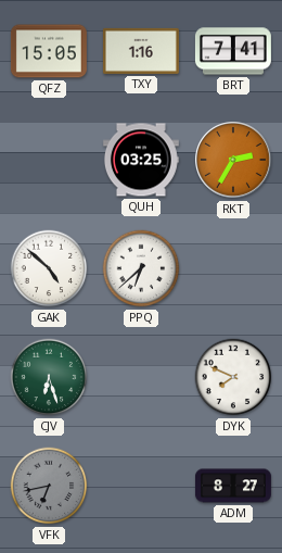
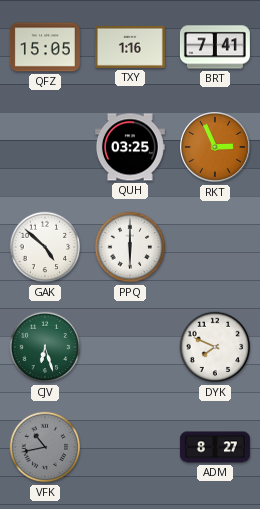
RKT: 2:35 -> 2:56
PPQ: 6:38 -> 6:00
VFK: 6:43 -> 10:43
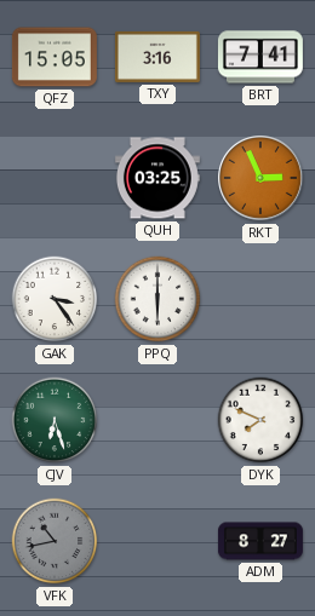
TXY: 1:16 -> 3:16
GAK: 4:52 -> 3:24
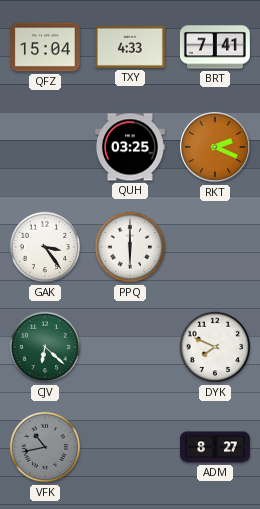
QFZ: 15:05 -> 15:04
TXY: 3:16 -> 4:33
RKT: 2:56 -> 2:19
CJV: 6:27 -> 6:22
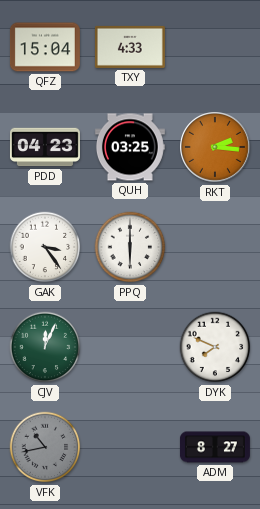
BRT: 7:41 -> none
PDD: none -> 04:23
RKT: 2:19 -> 2:16
CJV: 6:22 -> 12:04
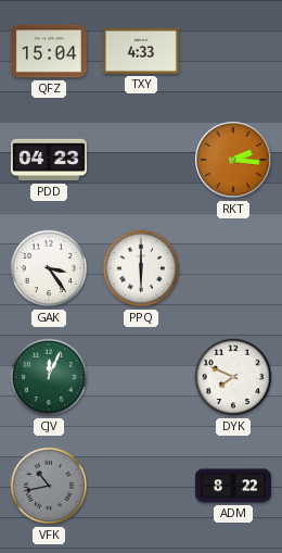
QUH: 03:25 -> none
ADM: 8:27 -> 8:22
